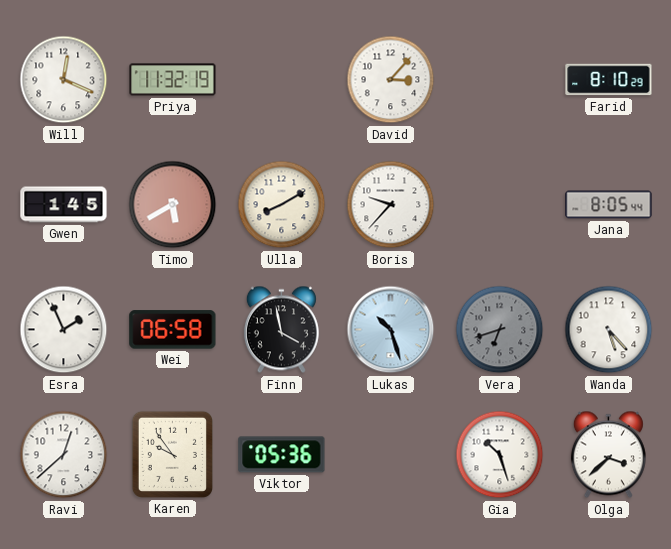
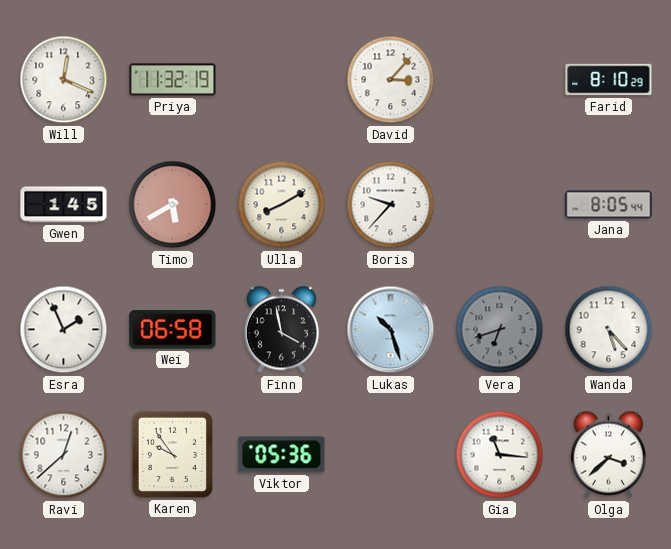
Gia: 10:27 -> 11:16
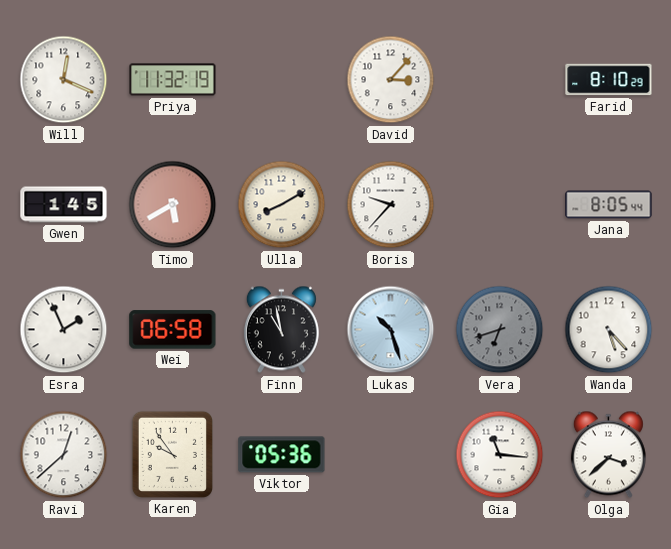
Finn: 3:58 -> 10:58
